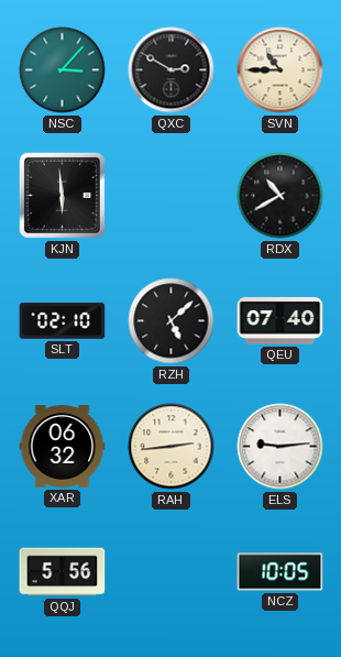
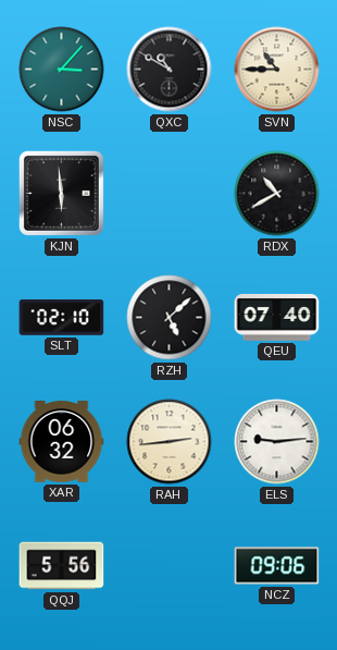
QXC: 2:50 -> 10:50
NCZ: 10:05 -> 09:06
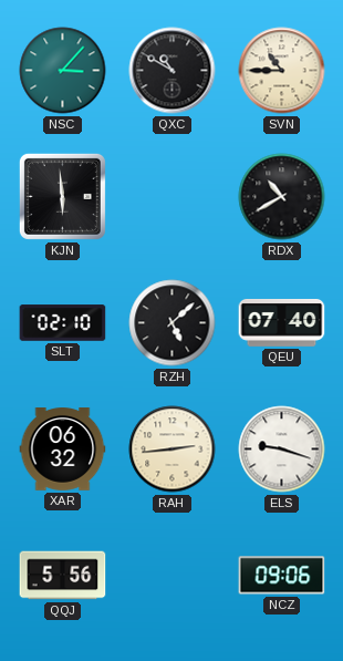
ELS: 9:14 -> 9:18
